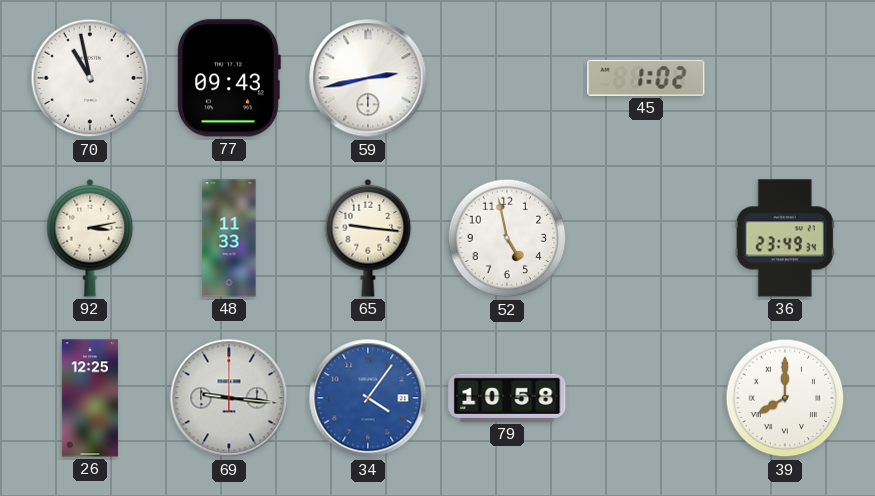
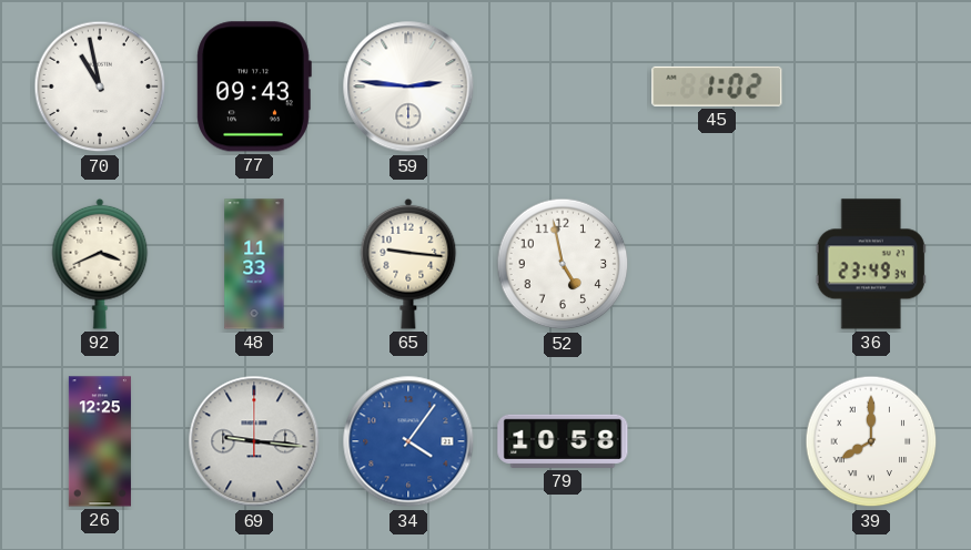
59: 2:43 -> 2:46
92: 3:13 -> 3:41
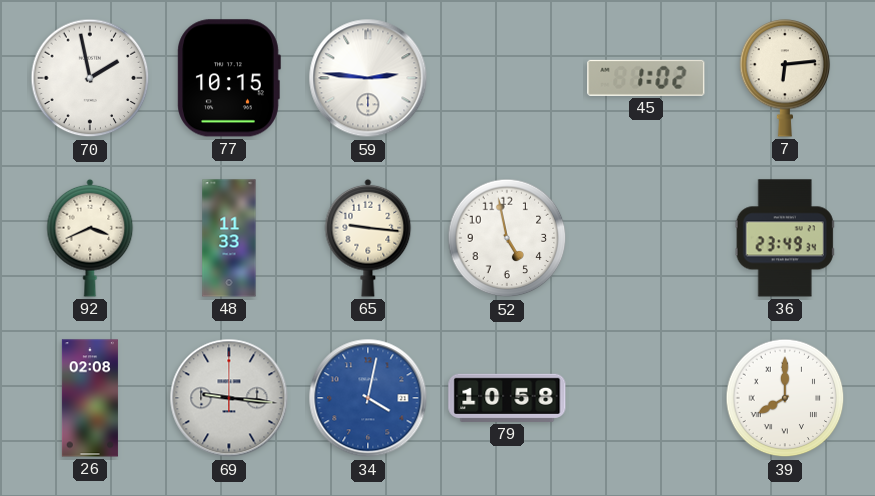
70: 10:58 -> 1:58
77: 09:43 -> 10:15
7: none -> 6:14
26: 12:25 -> 02:08
34: 4:06 -> 4:02
